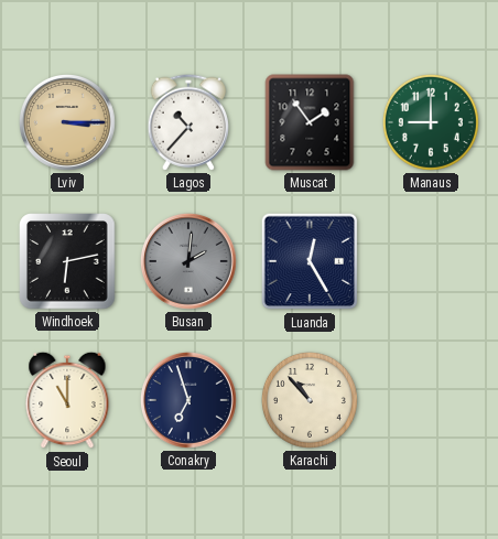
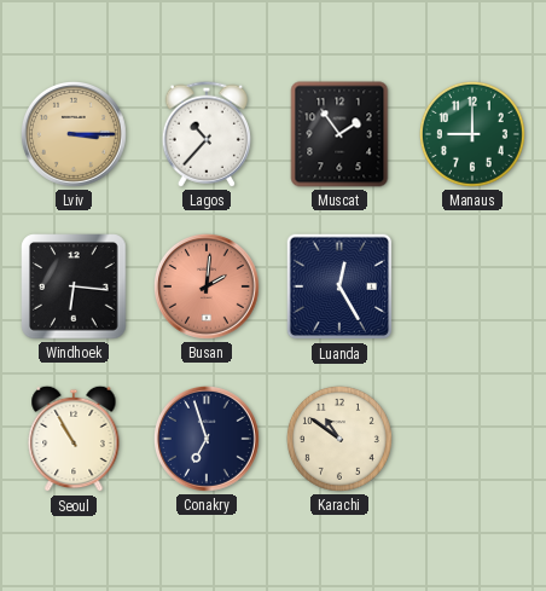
Windhoek: 6:13 -> 6:16
Busan dial: grey -> salmon
Seoul: 11:00 -> 10:55
Karachi: 10:53 -> 10:51
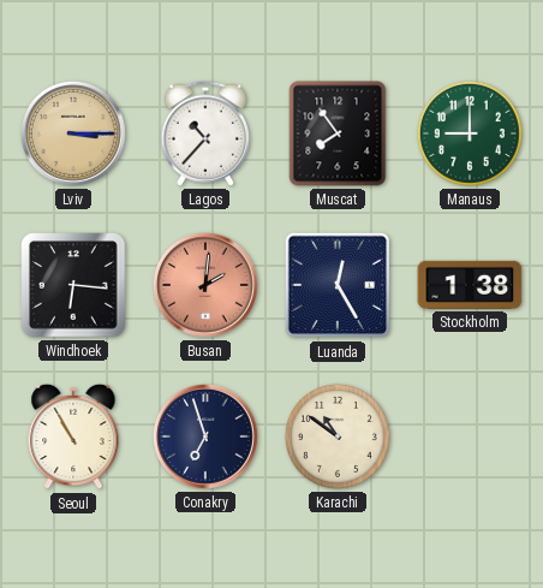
Muscat: 1:54 -> 7:54
Stockholm: none -> 1:38
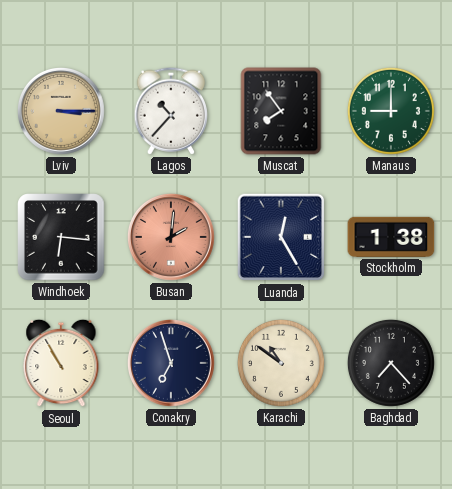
Baghdad: none -> 7:23
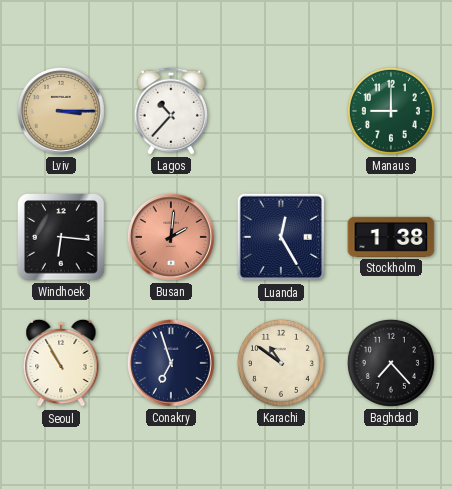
Muscat: 7:54 -> none
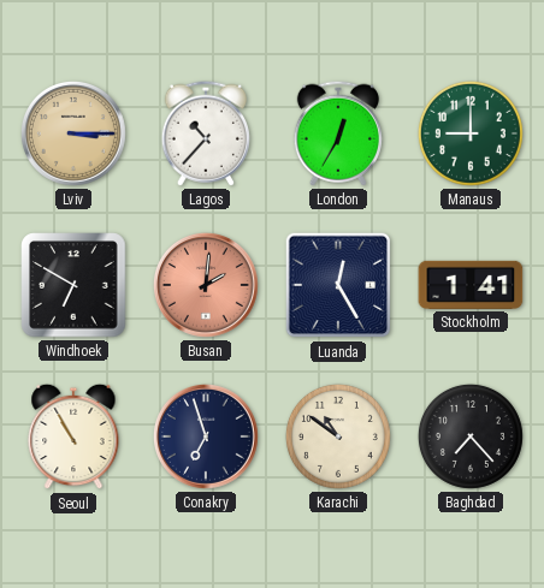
London: none -> 12:35
Windhoek: 6:16 -> 6:50
Stockholm: 1:38 -> 1:41
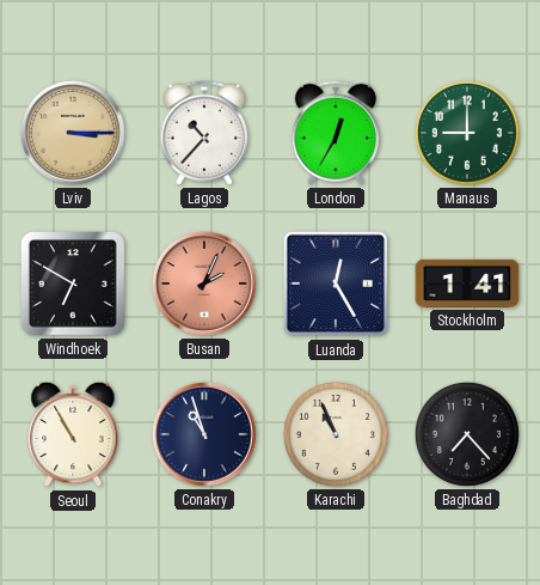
Busan: 2:01 -> 2:04
Conakry: 6:57 -> 10:57
Karachi: 10:51 -> 10:56
